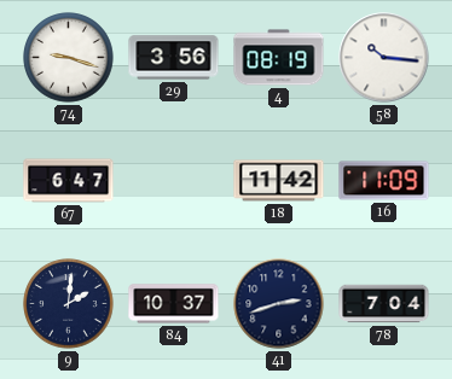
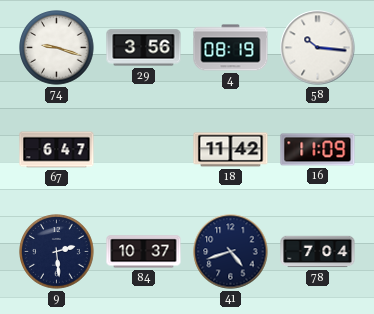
9: 2:01 -> 2:29
41: 2:42 -> 4:42
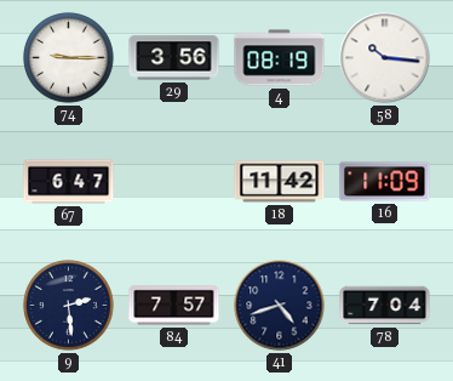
74: 9:18 -> 9:15
84: 10:37 -> 7:57
